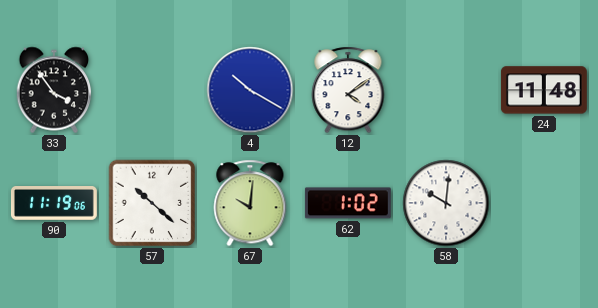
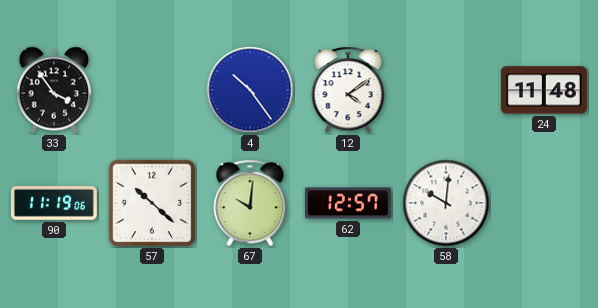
4: 10:20 -> 10:24
62: 1:02 -> 12:57
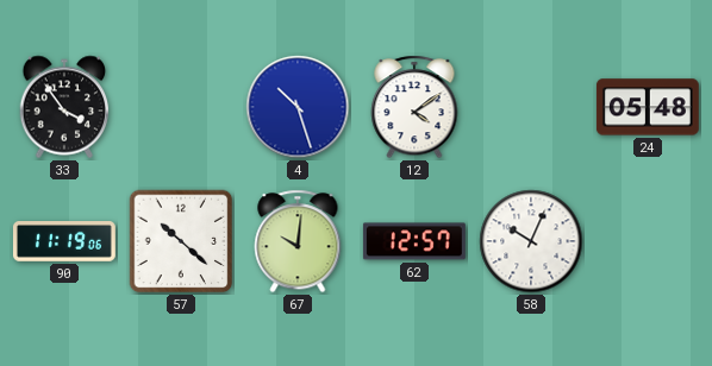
4: 10:24 -> 10:27
24: 11:48 -> 05:48
58: 10:01 -> 10:04
